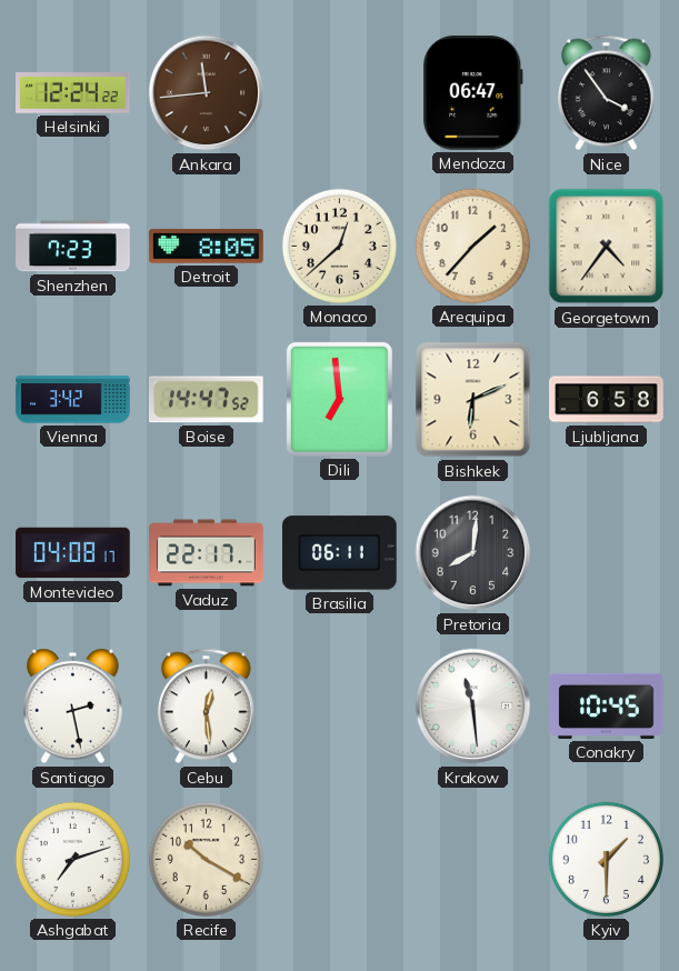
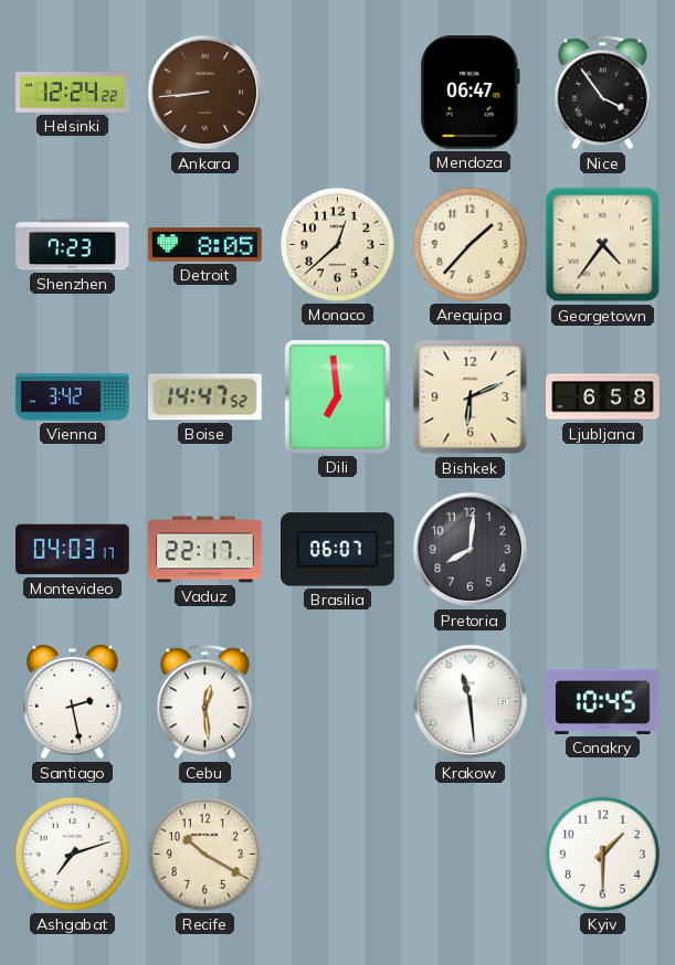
Ankara: 11:44 -> 8:44
Montevideo: 04:08 -> 04:03
Brasilia: 06:11 -> 06:07
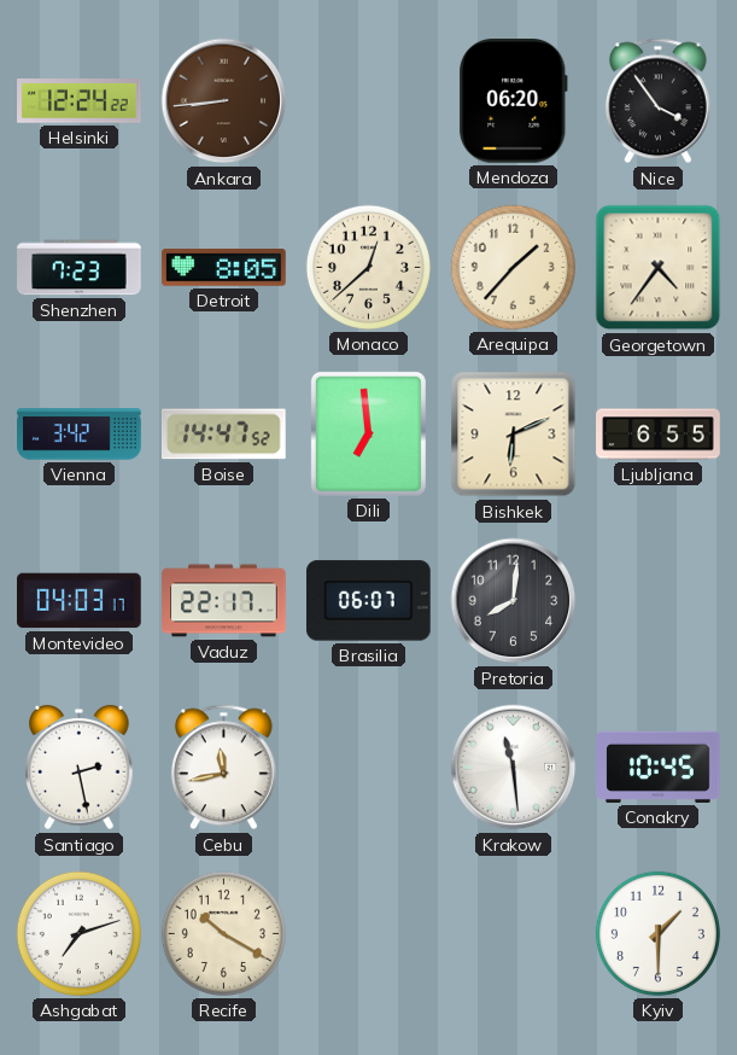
Mendoza: 06:47 -> 06:20
Ljubljana: 6:58 -> 6:55
Cebu: 12:29 -> 11:43
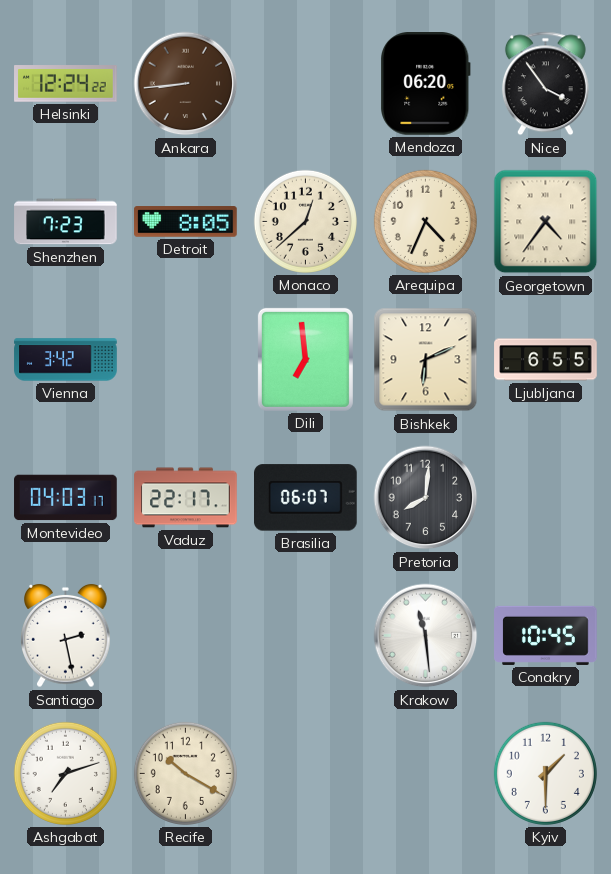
Arequipa: 1:37 -> 4:34
Boise: 14:47 -> none
Cebu: 11:43 -> none
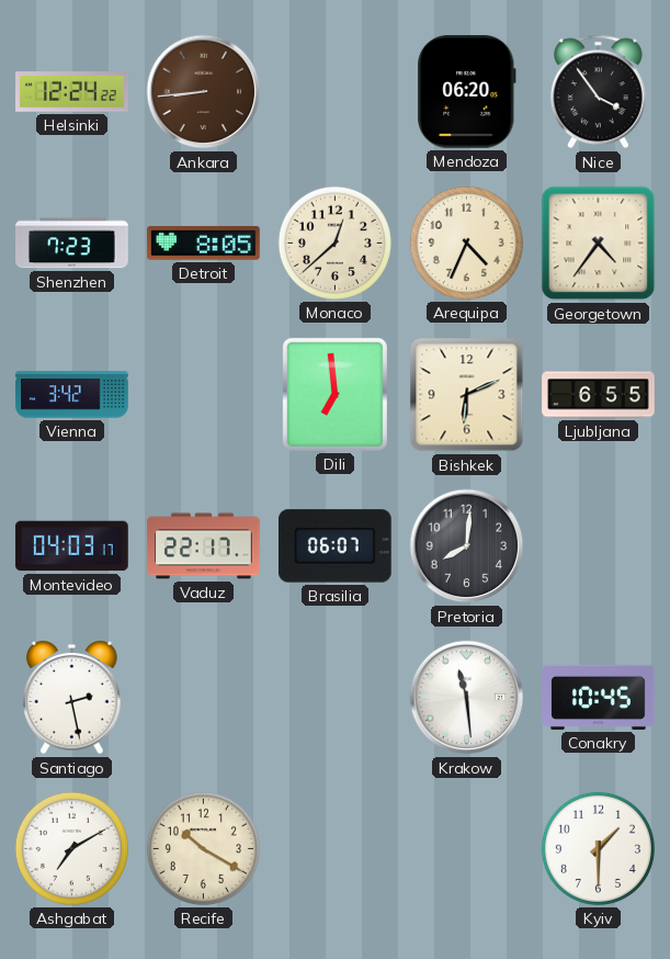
Ashgabat: 7:12 -> 7:10
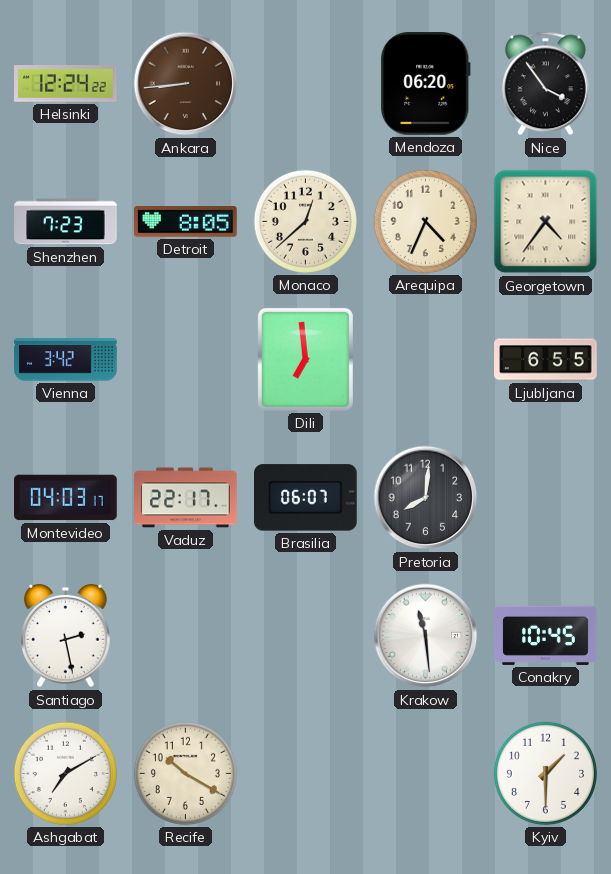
Bishkek: 6:11 -> none
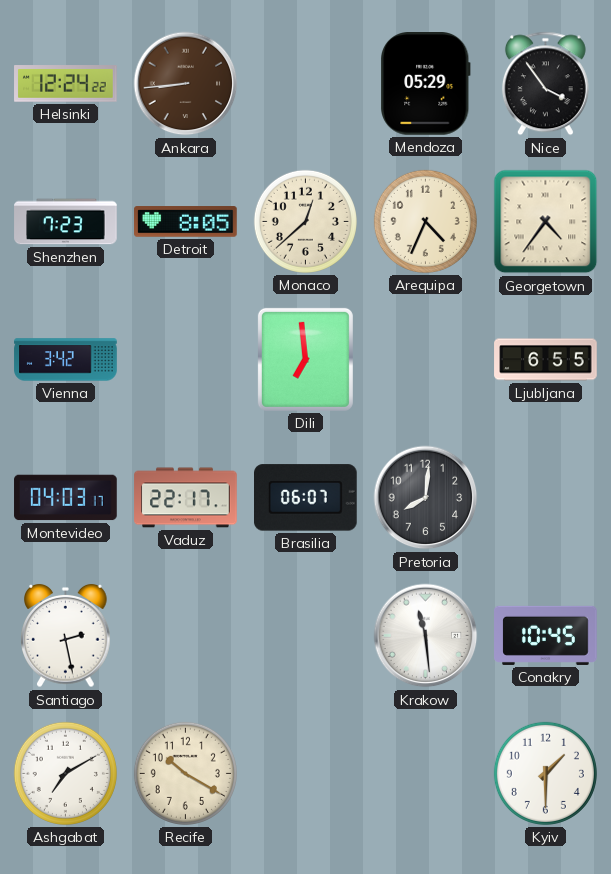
Mendoza: 06:20 -> 05:29
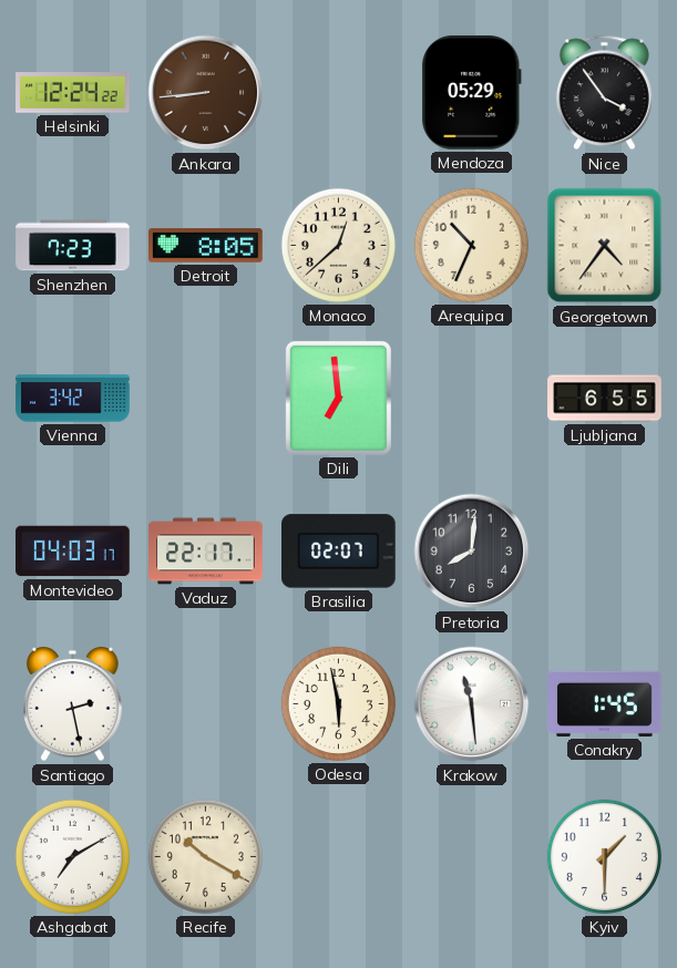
Arequipa: 4:34 -> 10:34
Brasilia: 06:07 -> 02:07
Odesa: none -> 5:58
Conakry: 10:45 -> 1:45
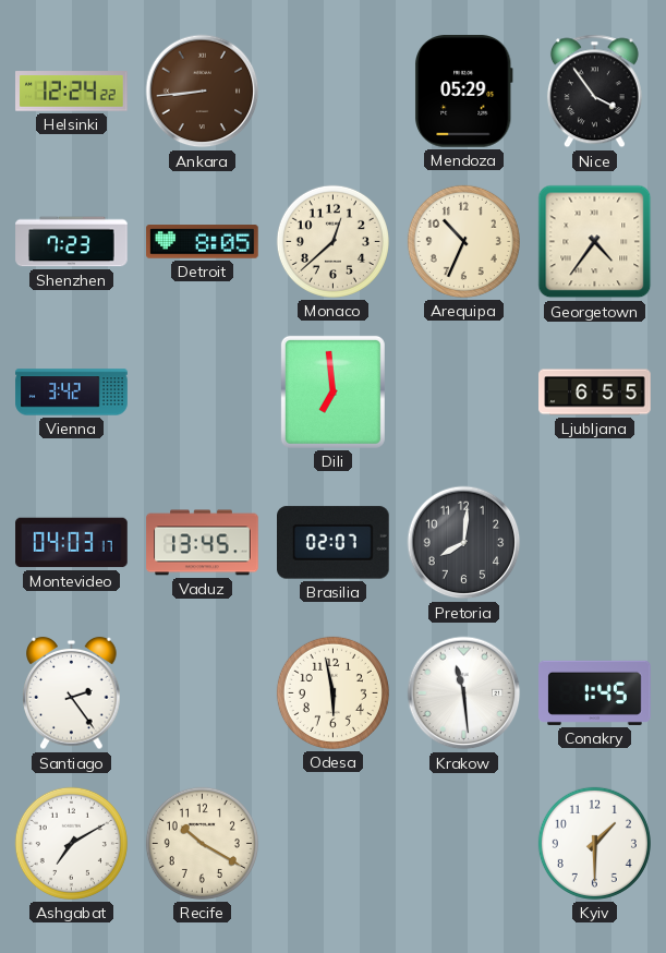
Vaduz: 22:17 -> 13:45
Santiago: 2:28 -> 2:24
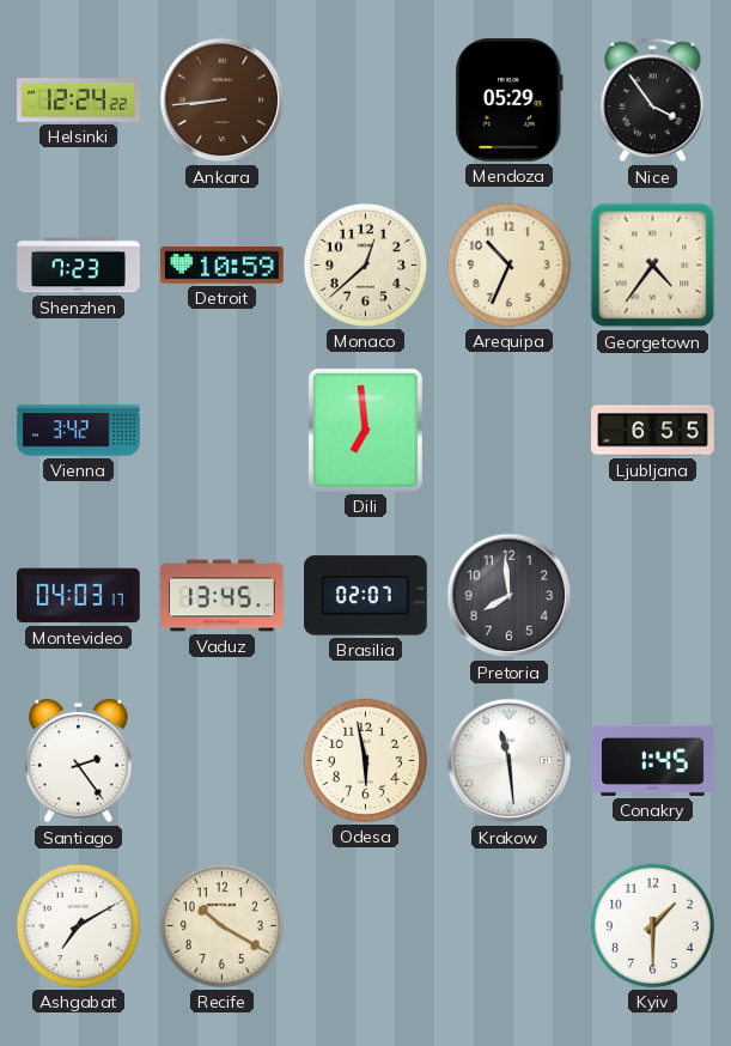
Detroit: 8:05 -> 10:59
Pretoria: 8:01 -> 7:59
